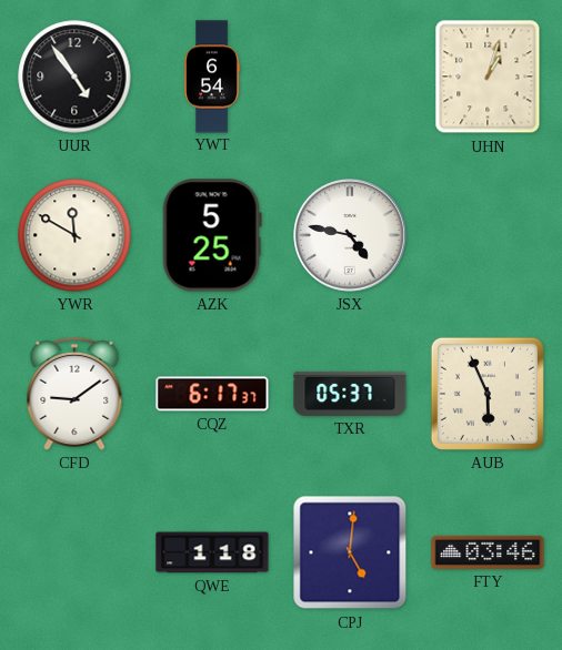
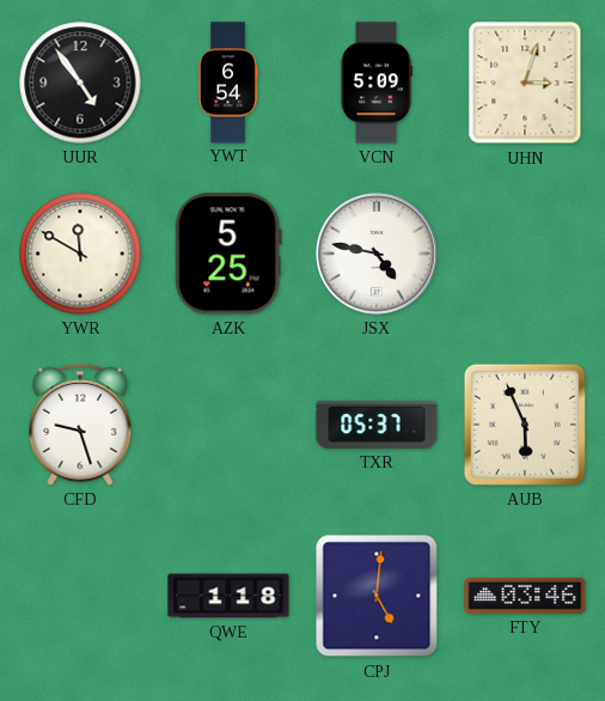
VCN: none -> 5:09
UHN: 1:03 -> 3:03
CFD: 9:09 -> 9:27
CQZ: 6:17 -> none
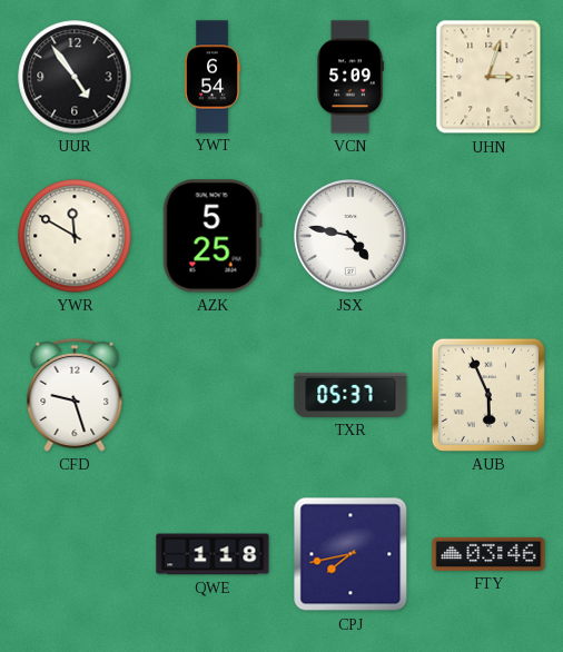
CPJ: 5:01 -> 7:43
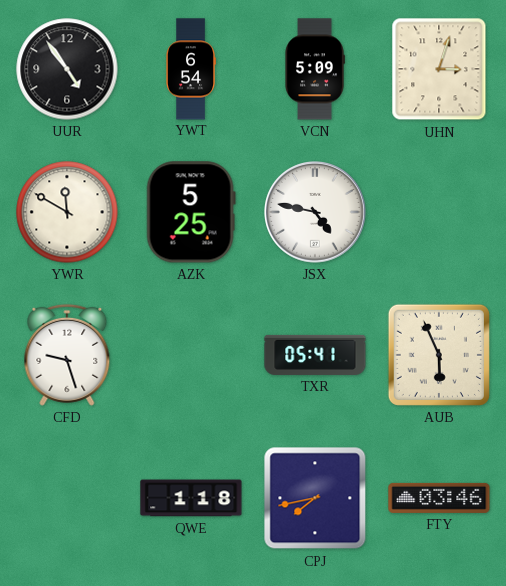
TXR: 05:37 -> 05:41
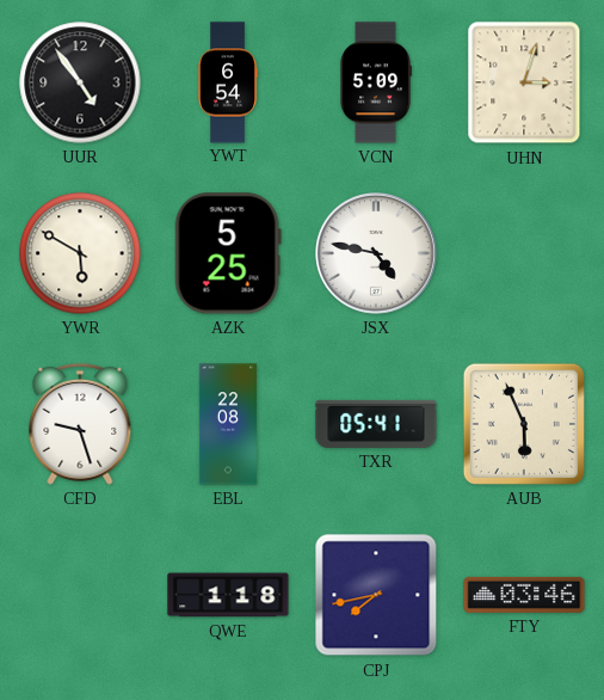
YWR: 11:50 -> 5:50
EBL: none -> 22:08
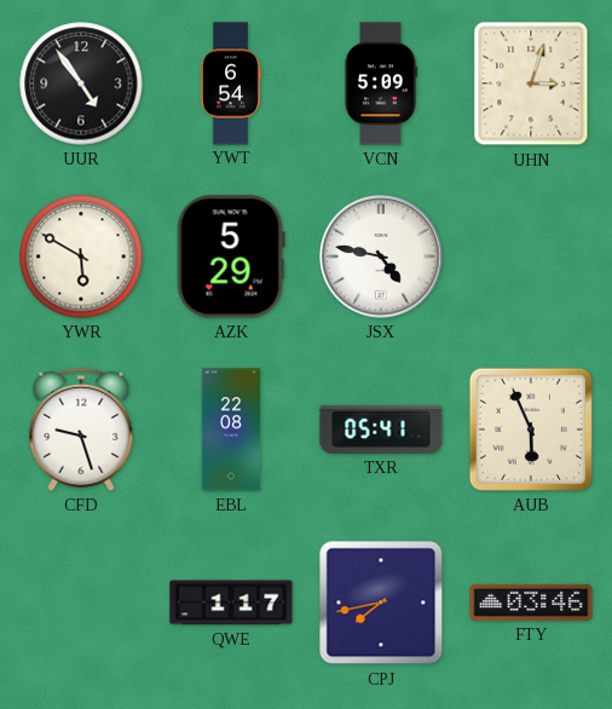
AZK: 5:25 -> 5:29
QWE: 1:18 -> 1:17
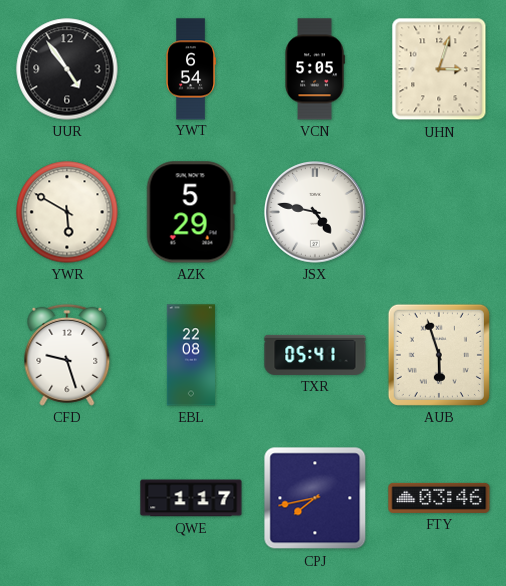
VCN: 5:09 -> 5:05
AUB: 5:56 -> 5:57
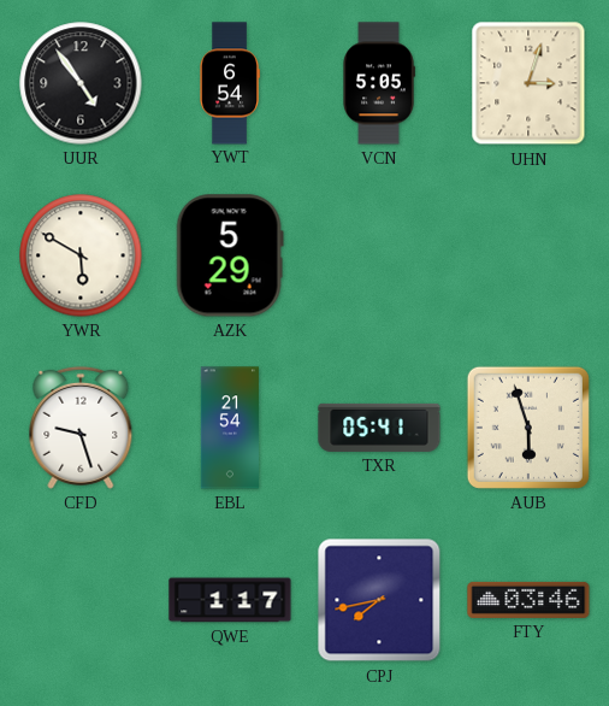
JSX: 4:47 -> none
EBL: 22:08 -> 21:54
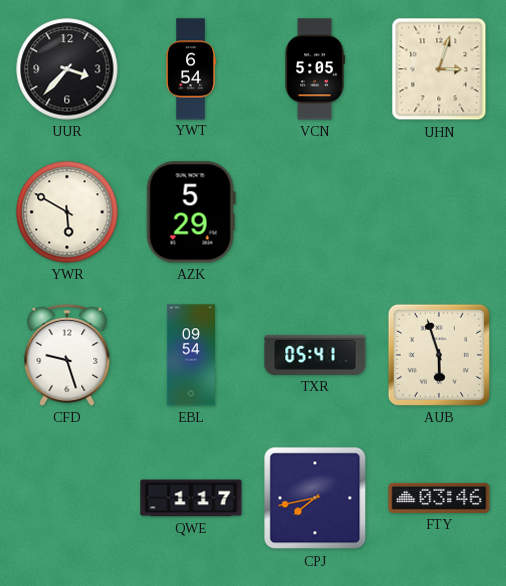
UUR: 4:54 -> 3:37
EBL: 21:54 -> 09:54
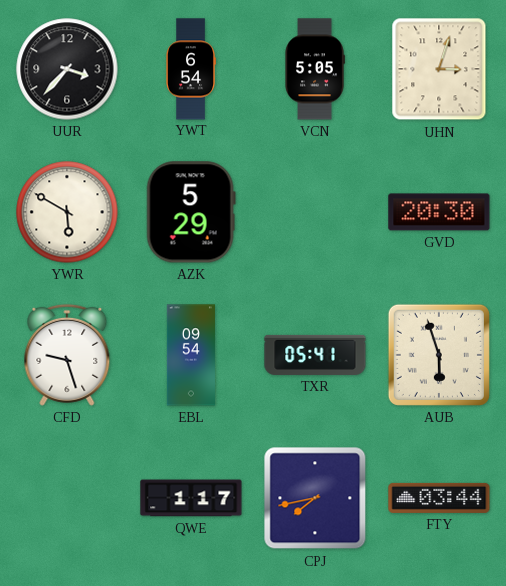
GVD: none -> 20:30
FTY: 03:46 -> 03:44
